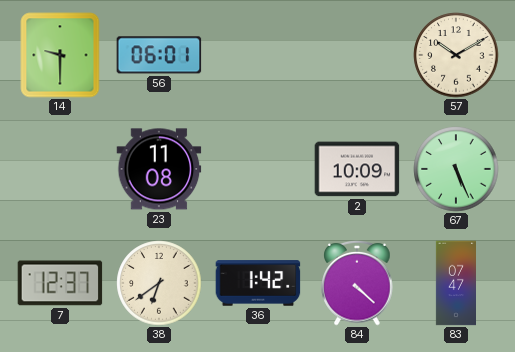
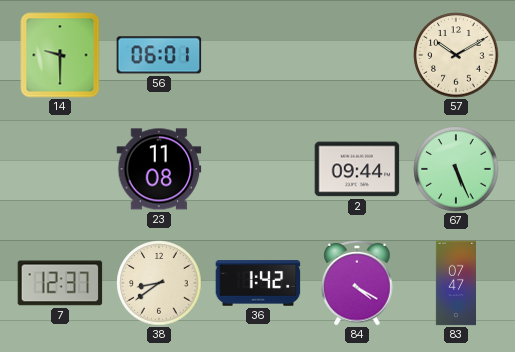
2: 10:09 -> 09:44
38: 6:39 -> 8:39
84: 4:22 -> 4:20
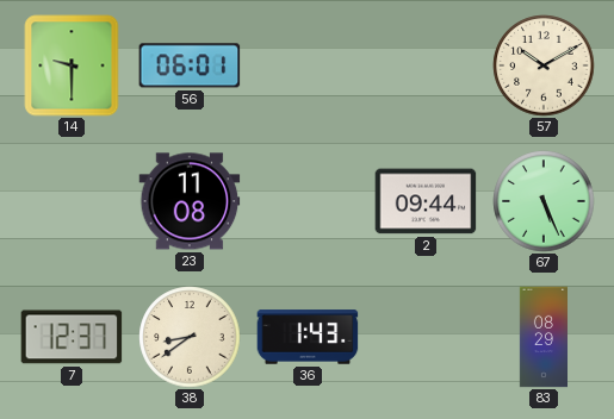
36: 1:42 -> 1:43
84: 4:20 -> none
83: 07:47 -> 08:29
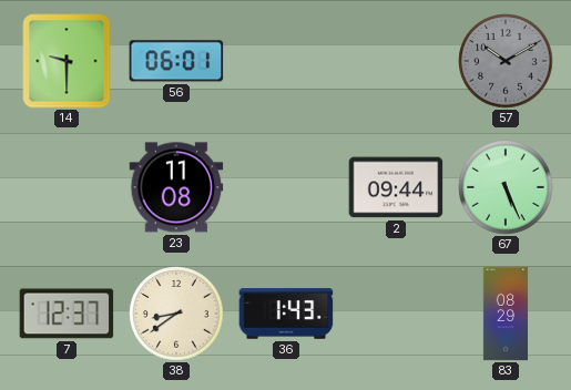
57 dial: cream -> grey
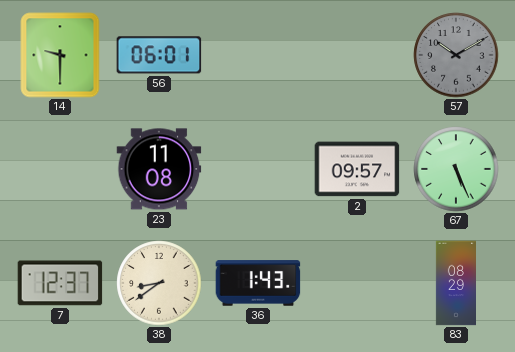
2: 09:44 -> 09:57
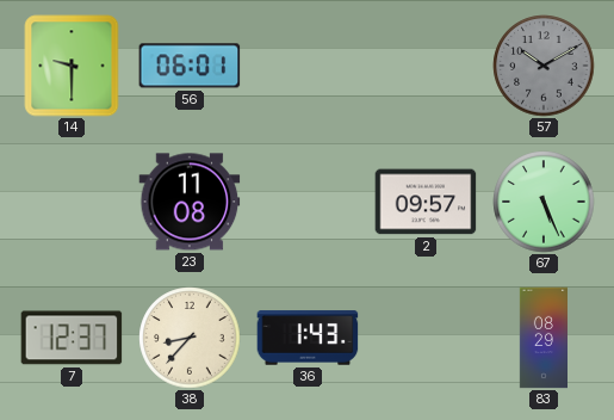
38: 8:39 -> 8:37
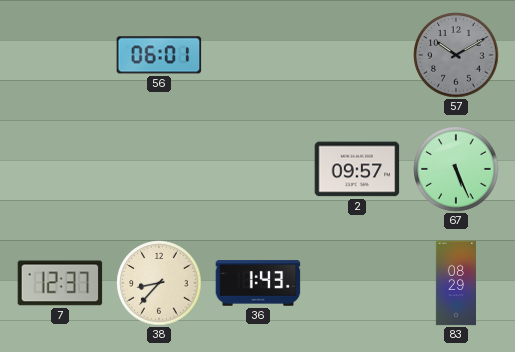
14: 9:30 -> none
23: 11:08 -> none
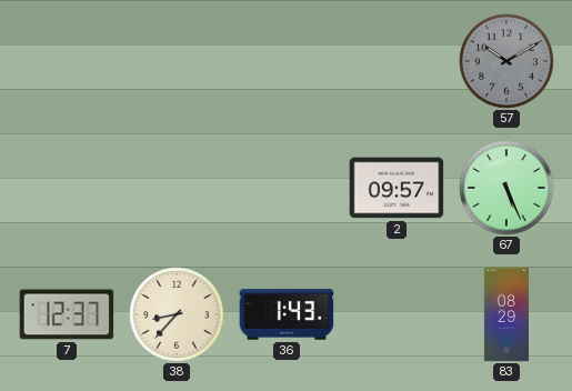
56: 06:01 -> none
